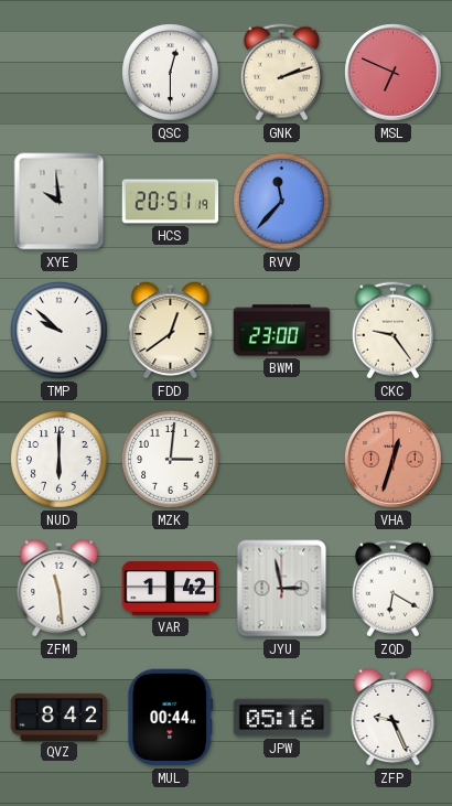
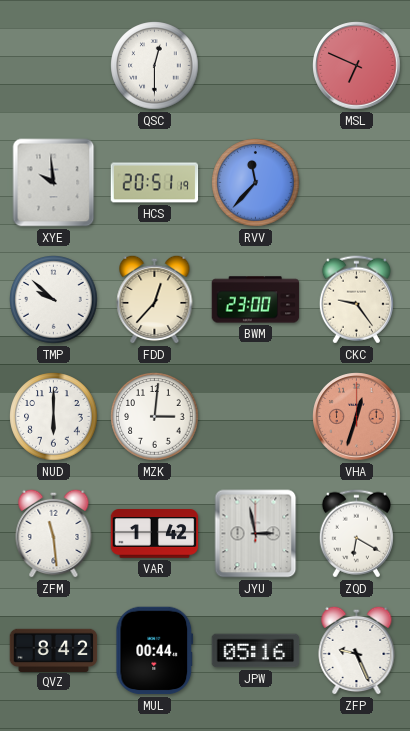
GNK: 2:12 -> none
FDD: 12:39 -> 12:37
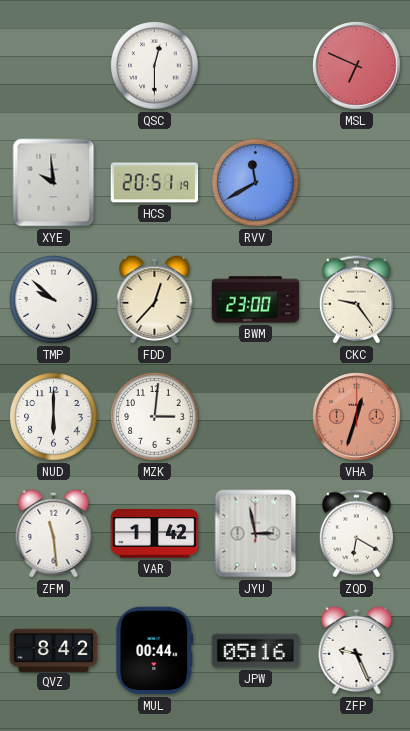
RVV: 11:37 -> 11:40
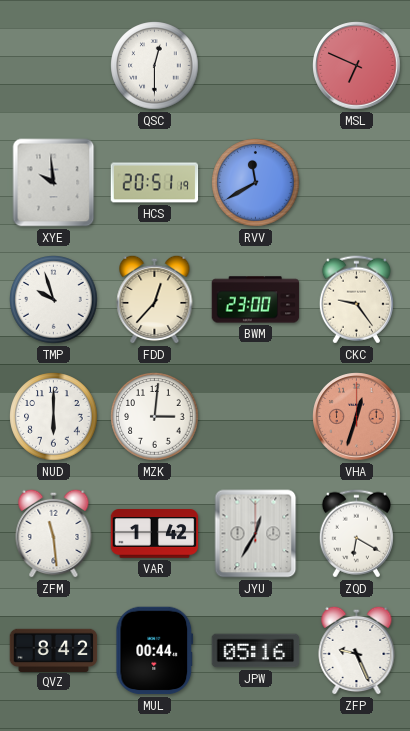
TMP: 9:52 -> 9:57
JYU: 2:58 -> 12:35
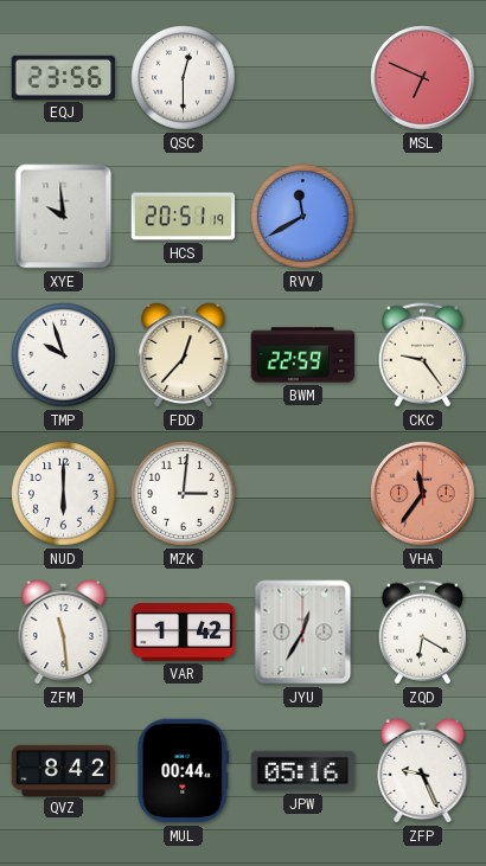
EQJ: none -> 23:56
BWM: 23:00 -> 22:59
VHA: 12:33 -> 11:36
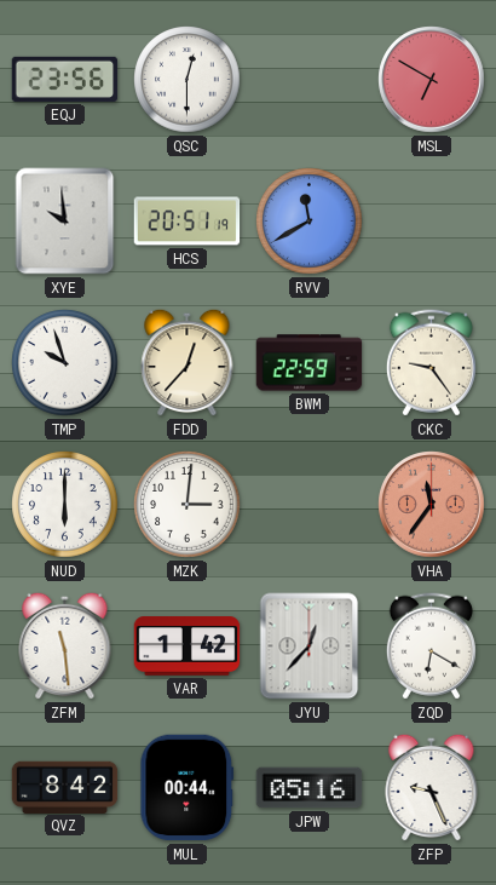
MSL: 6:49 -> 6:50
JYU: 12:35 -> 12:37
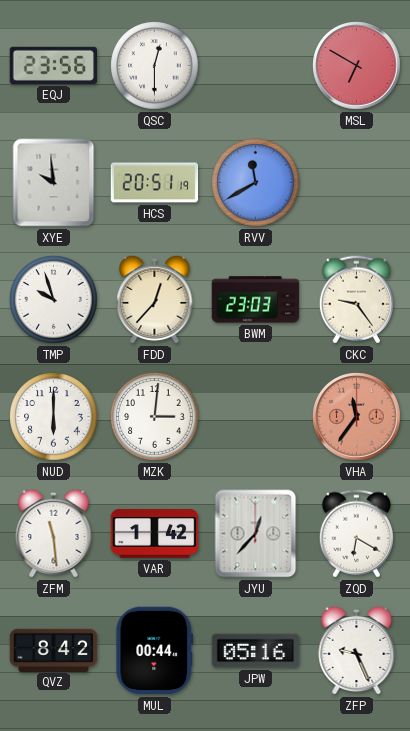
BWM: 22:59 -> 23:03
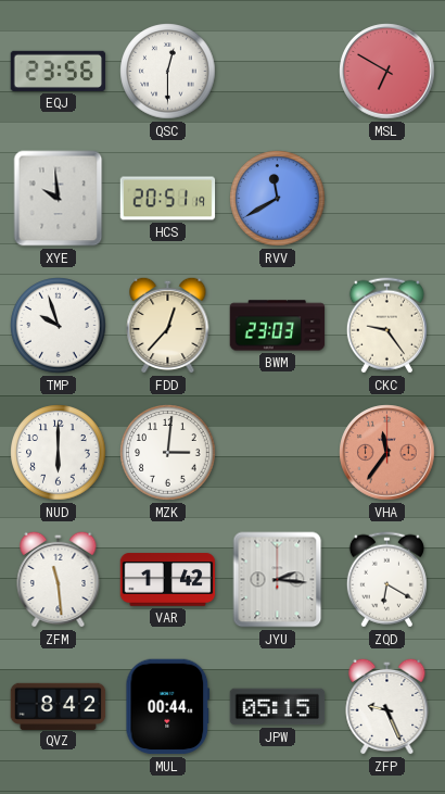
JYU: 12:37 -> 2:16
JPW: 05:16 -> 05:15
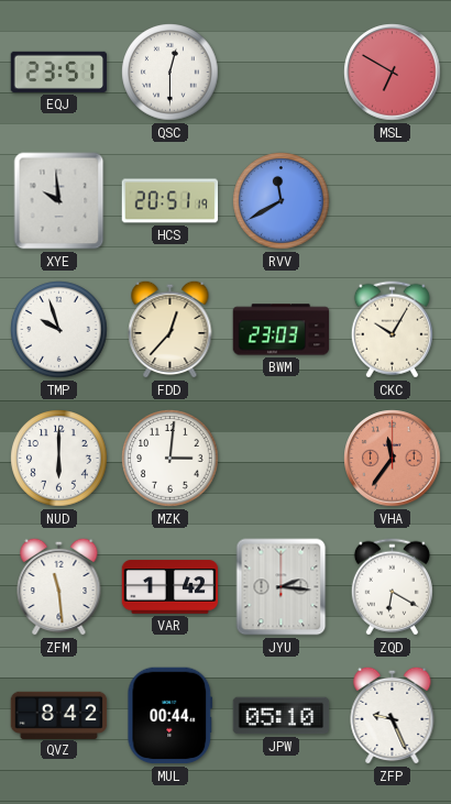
EQJ: 23:56 -> 23:51
CKC: 9:24 -> 10:05
JPW: 05:15 -> 05:10
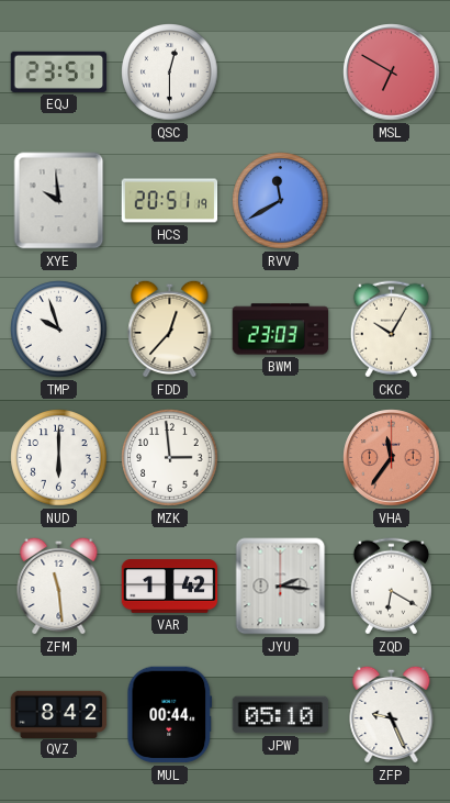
MZK: 3:01 -> 2:59
